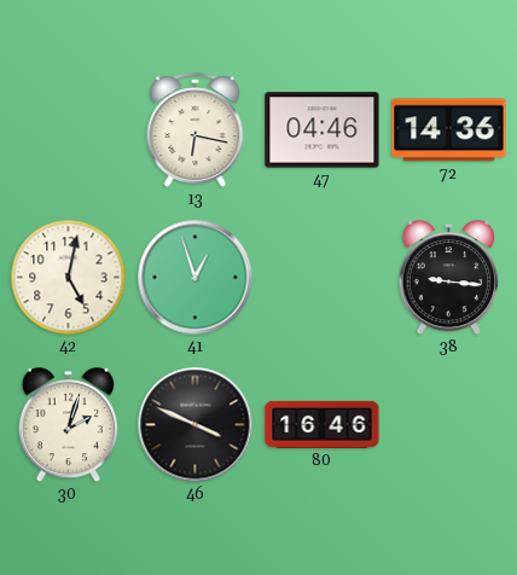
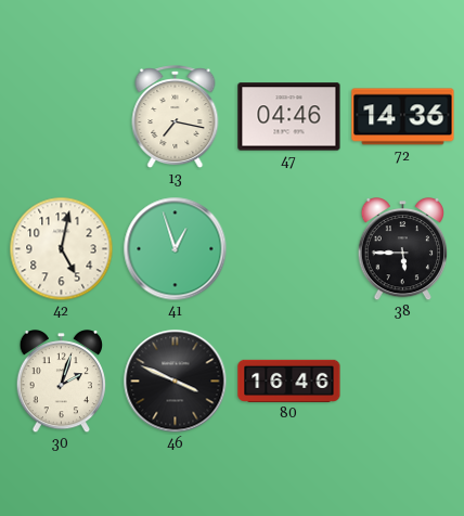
13: 6:17 -> 7:17
38: 9:16 -> 5:45
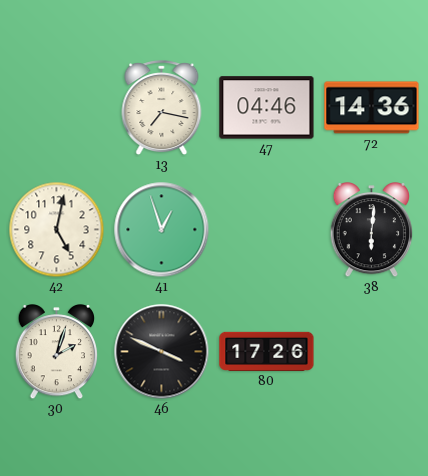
38: 5:45 -> 6:01
80: 16:46 -> 17:26
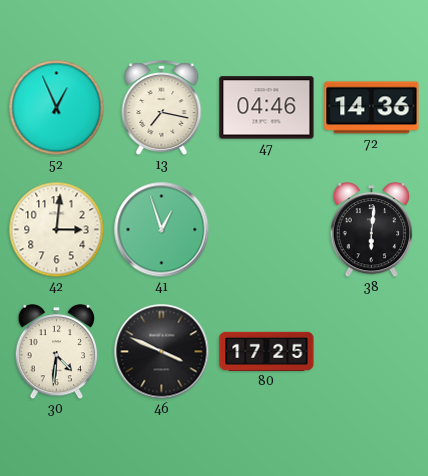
52: none -> 12:56
42: 5:02 -> 3:01
30: 2:03 -> 4:31
80: 17:26 -> 17:25
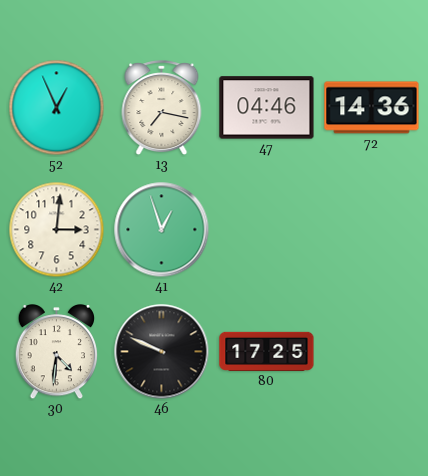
38: 6:01 -> none
46: 3:49 -> 9:49
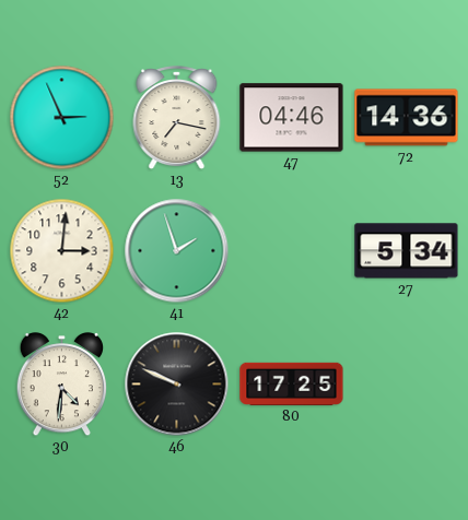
52: 12:56 -> 2:56
41: 12:57 -> 1:57
27: none -> 5:34
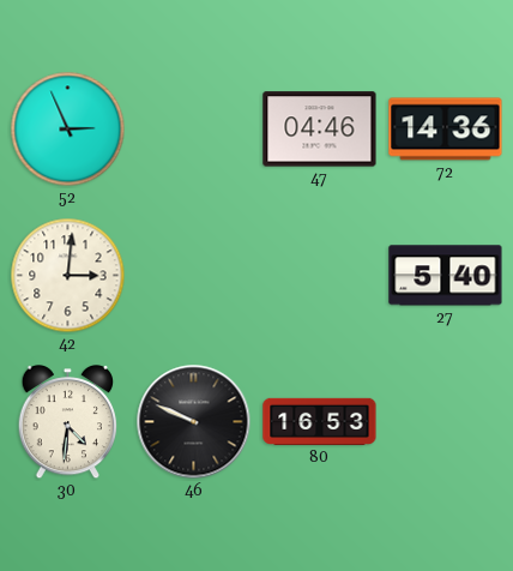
13: 7:17 -> none
41: 1:57 -> none
27: 5:34 -> 5:40
80: 17:25 -> 16:53
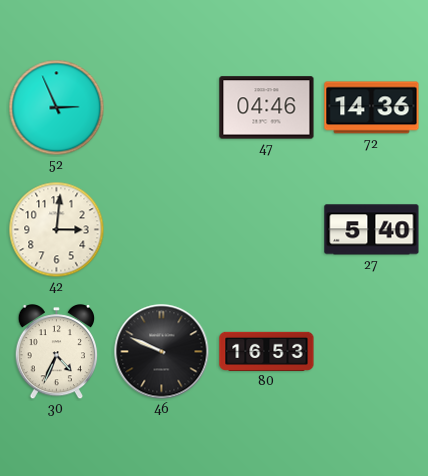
30: 4:31 -> 4:34
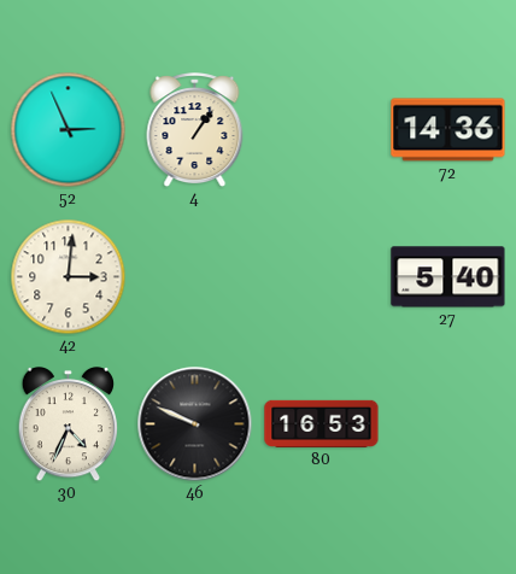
4: none -> 1:06
47: 04:46 -> none
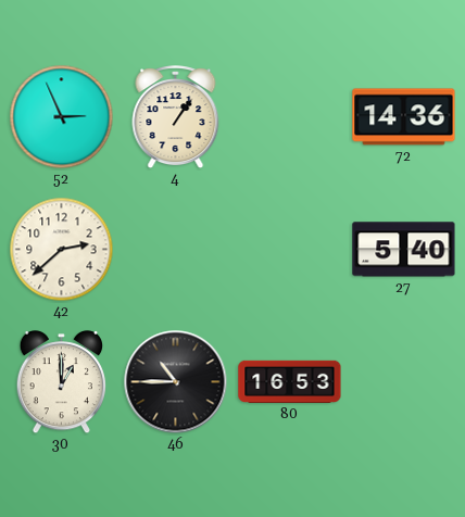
42: 3:01 -> 2:38
30: 4:34 -> 1:00
46: 9:49 -> 10:45
